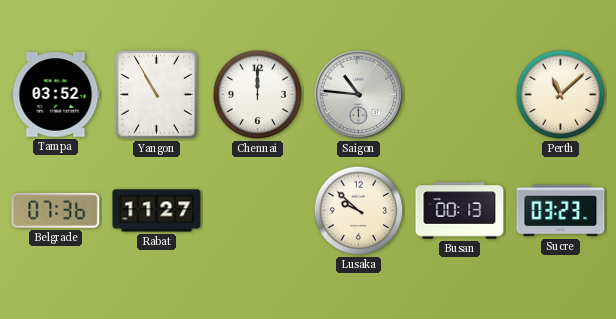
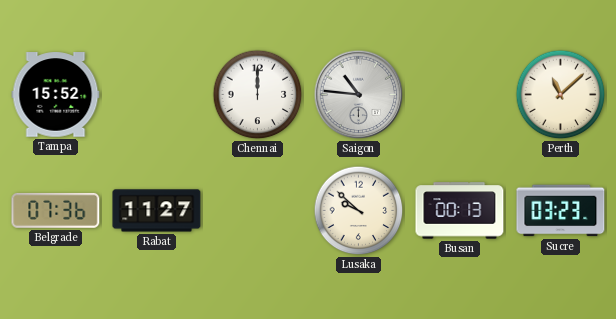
Tampa: 03:52 -> 15:52
Yangon: 10:55 -> none
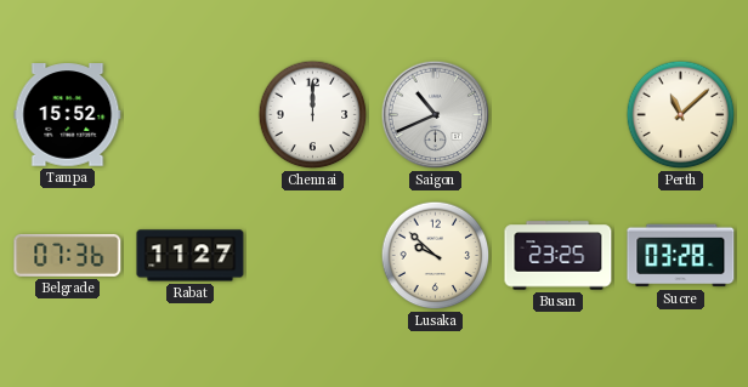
Saigon: 10:46 -> 10:41
Busan: 00:13 -> 23:25
Sucre: 03:23 -> 03:28
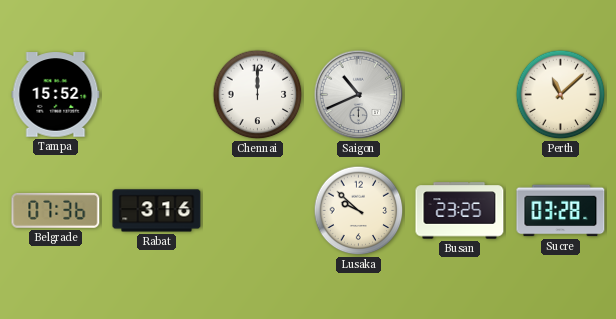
Rabat: 11:27 -> 3:16
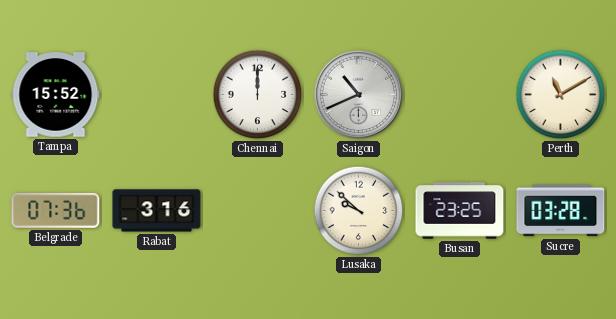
Perth: 11:08 -> 11:10
